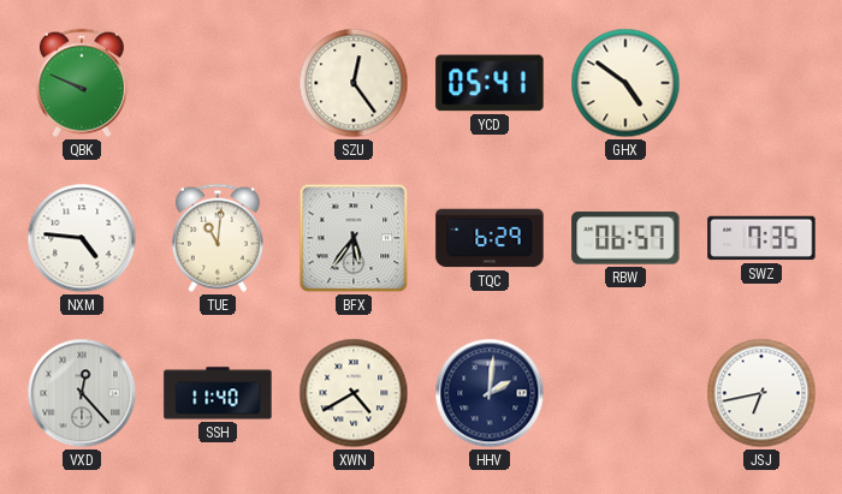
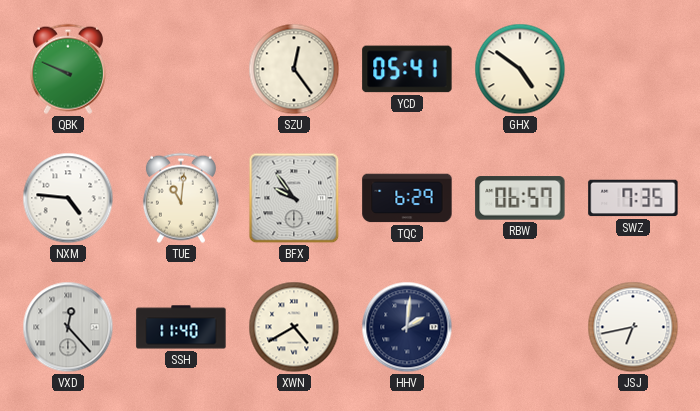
BFX: 5:36 -> 9:54
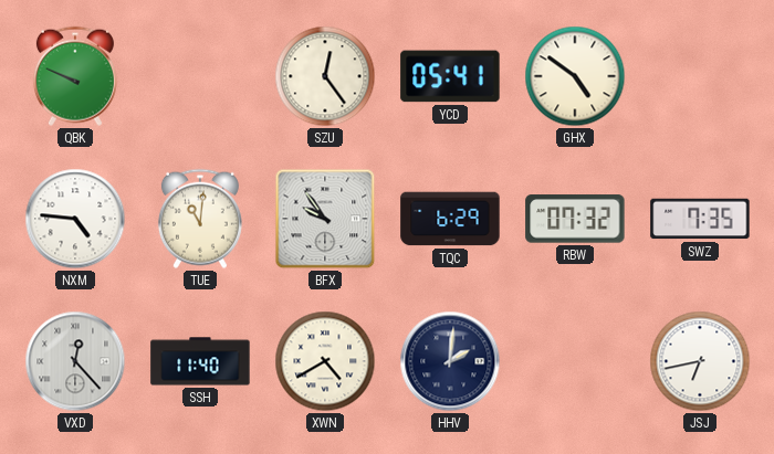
RBW: 06:57 -> 07:32
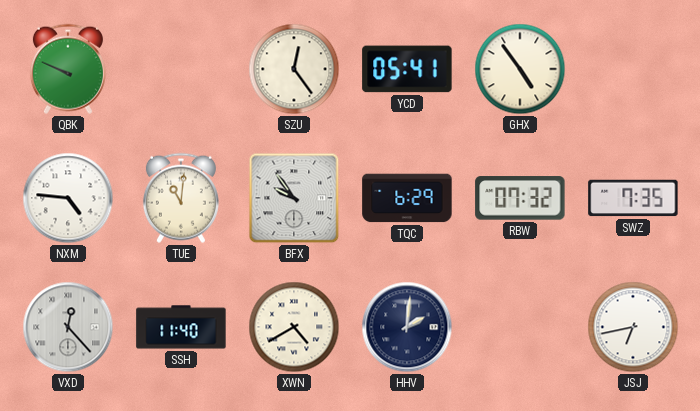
GHX: 4:51 -> 4:54
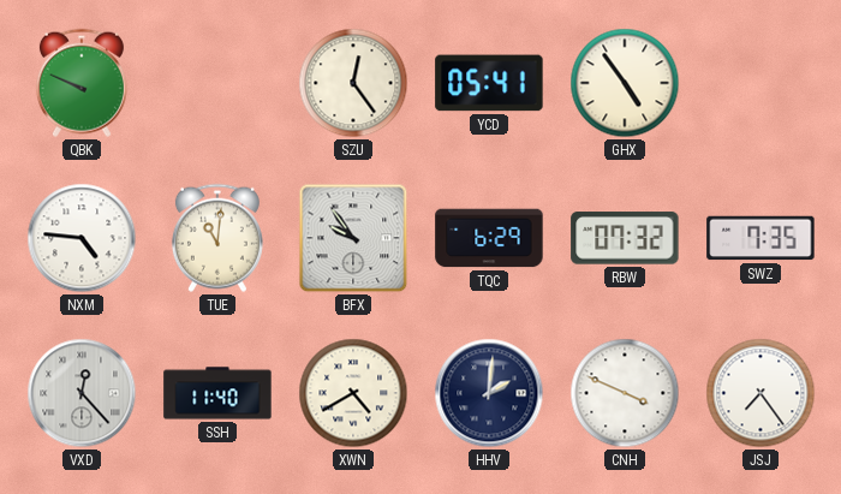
CNH: none -> 3:49
JSJ: 6:43 -> 7:24
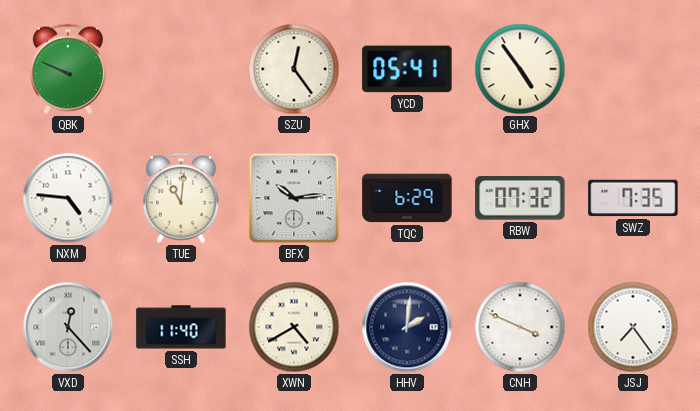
BFX: 9:54 -> 10:14
